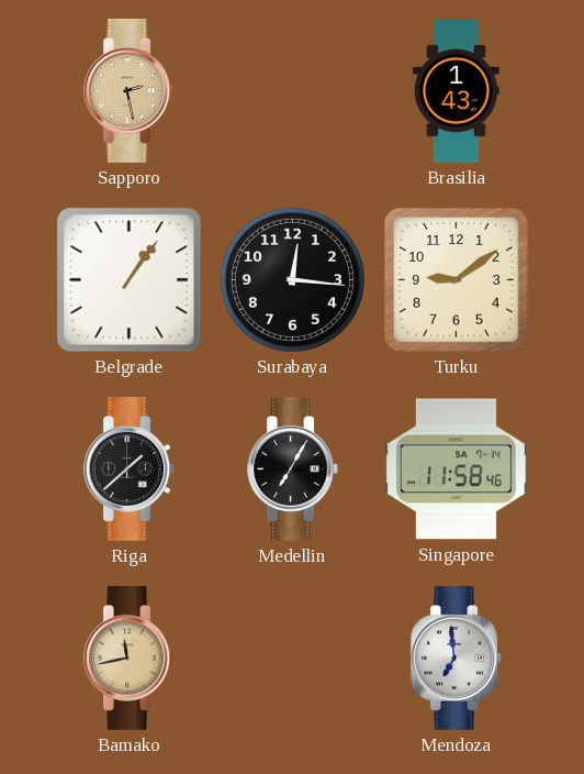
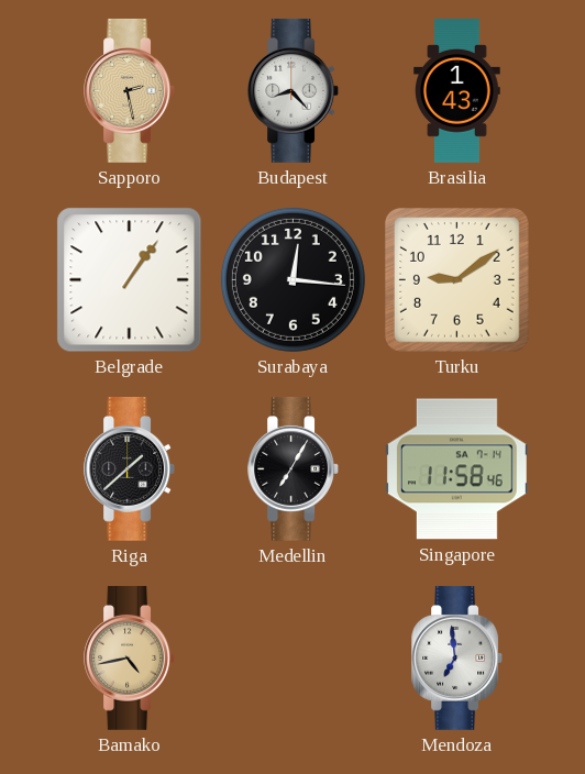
Budapest: none -> 8:23
Bamako: 11:43 -> 4:43
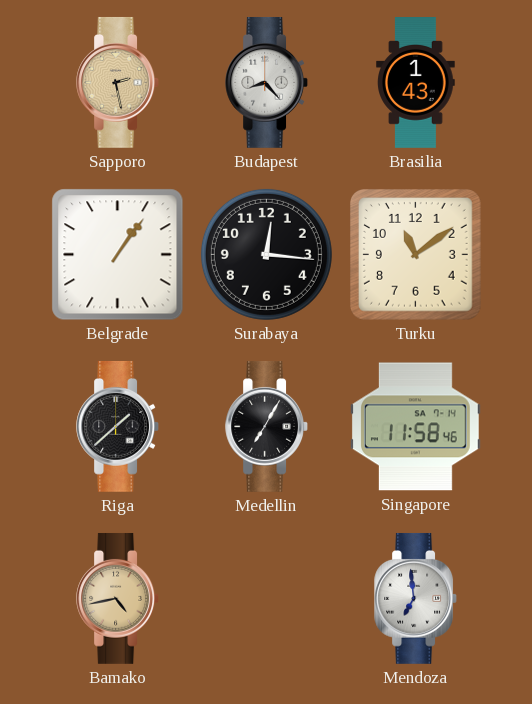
Turku: 9:09 -> 11:09
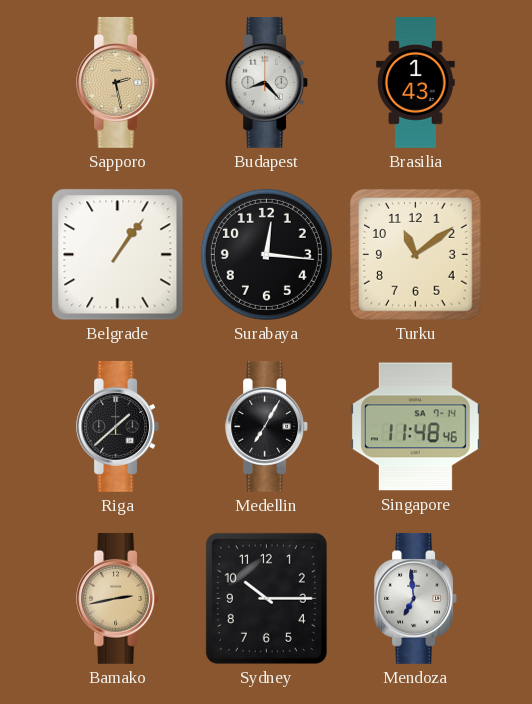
Singapore: 11:58 -> 11:48
Bamako: 4:43 -> 2:43
Sydney: none -> 10:15
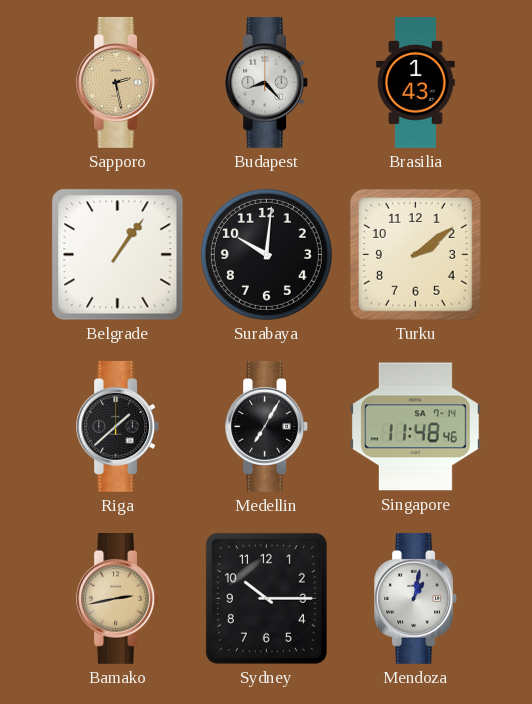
Surabaya: 12:16 -> 10:01
Turku: 11:09 -> 2:09
Mendoza: 6:59 -> 1:02
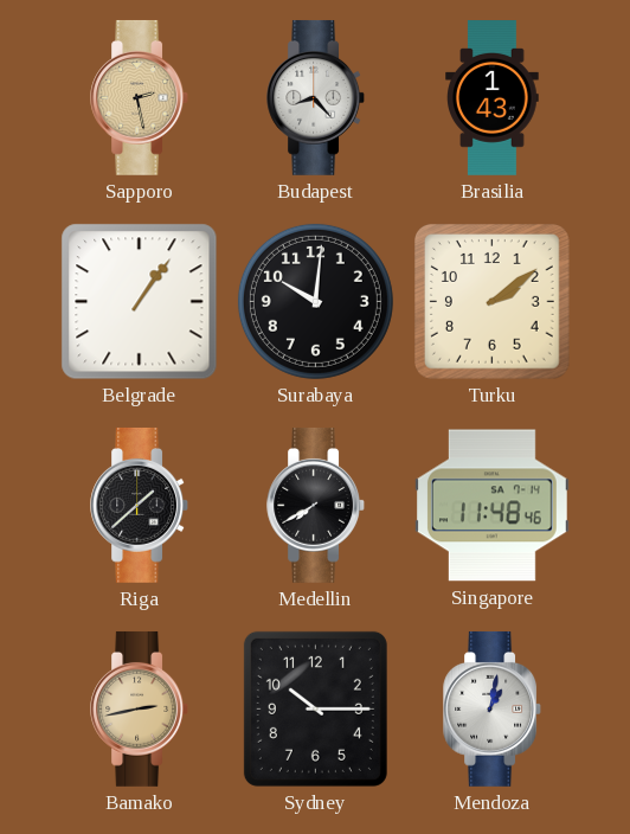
Medellin: 7:05 -> 7:40
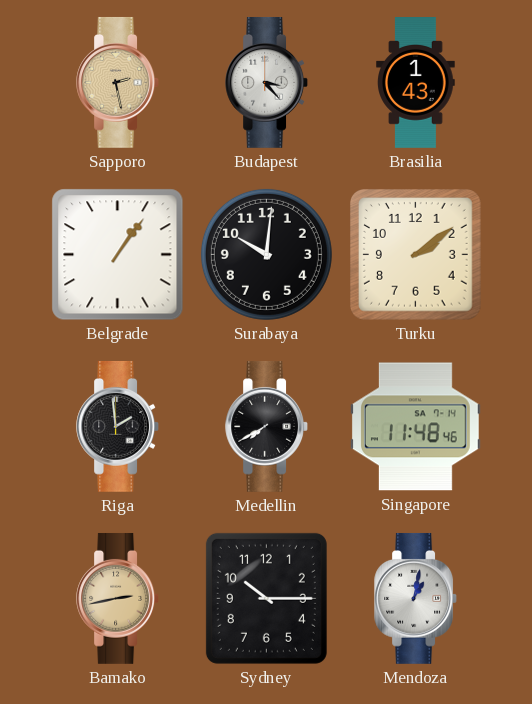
Budapest: 8:23 -> 3:23
Riga: 1:38 -> 1:59
